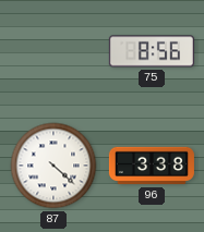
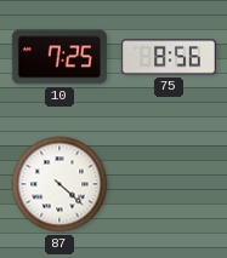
10: none -> 7:25
96: 3:38 -> none
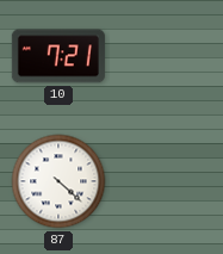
10: 7:25 -> 7:21
75: 8:56 -> none
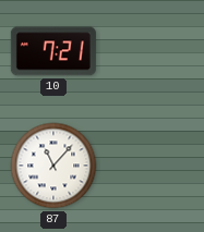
87: 4:22 -> 11:07
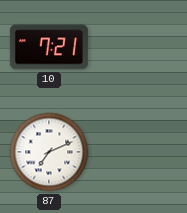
87: 11:07 -> 7:11
